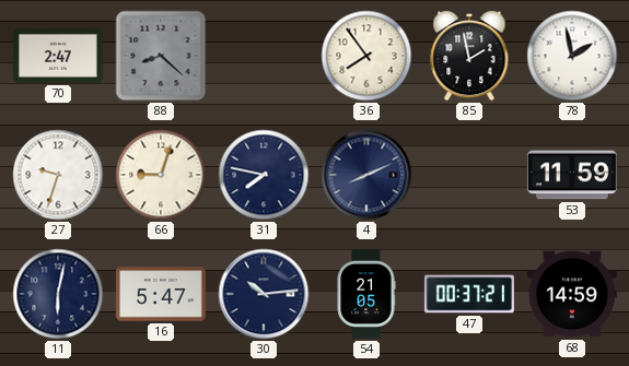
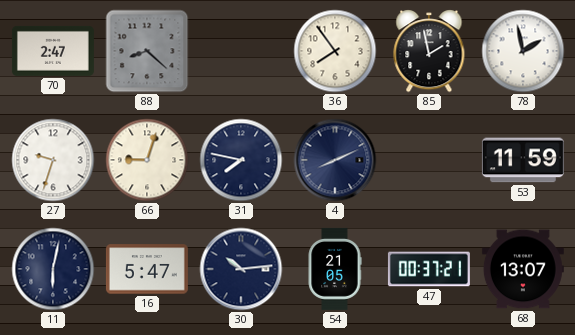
68: 14:59 -> 13:07
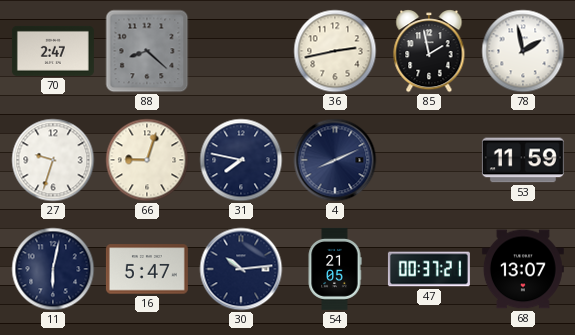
36: 7:54 -> 2:43
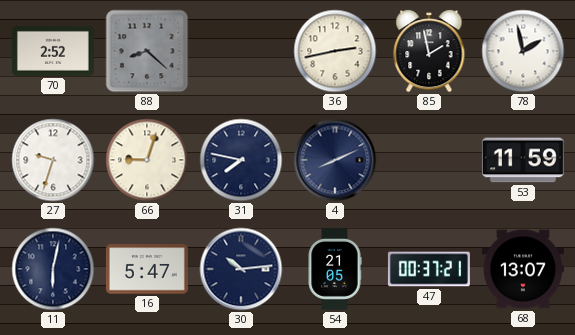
70: 2:47 -> 2:52
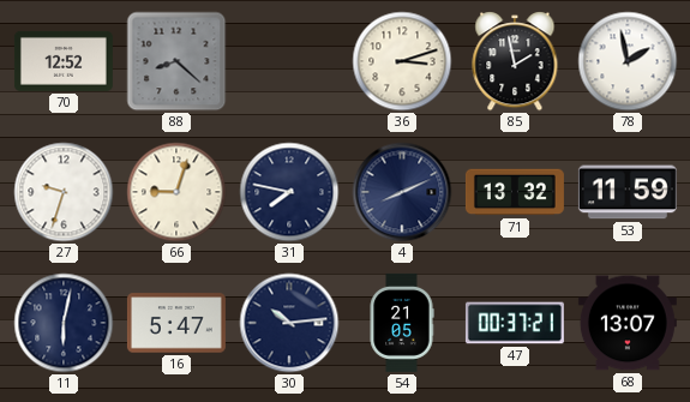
70: 2:52 -> 12:52
36: 2:43 -> 3:12
71: none -> 13:32
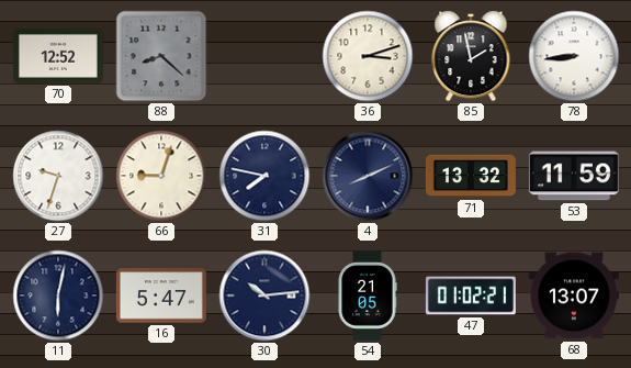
78: 1:58 -> 8:44
47: 00:37 -> 01:02
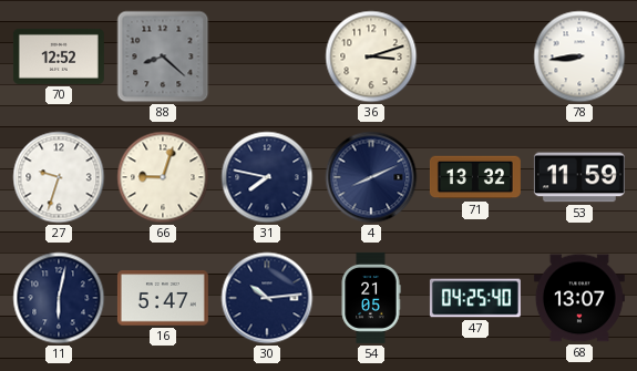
85: 1:58 -> none
47: 01:02 -> 04:25
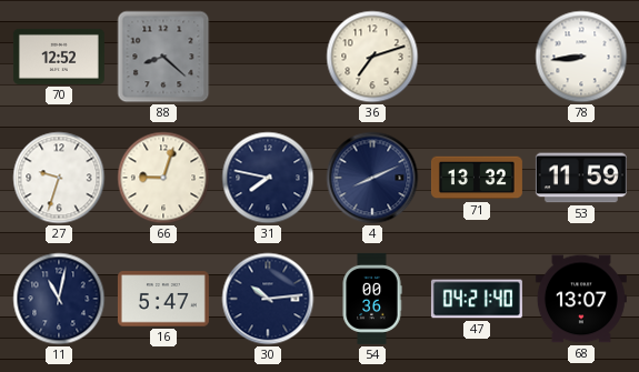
36: 3:12 -> 7:12
11: 6:02 -> 11:02
54: 21:05 -> 00:36
47: 04:25 -> 04:21
